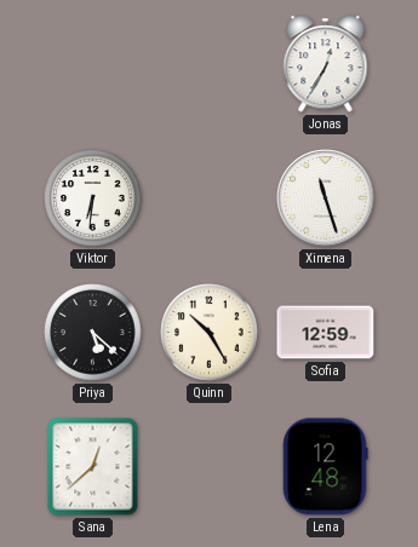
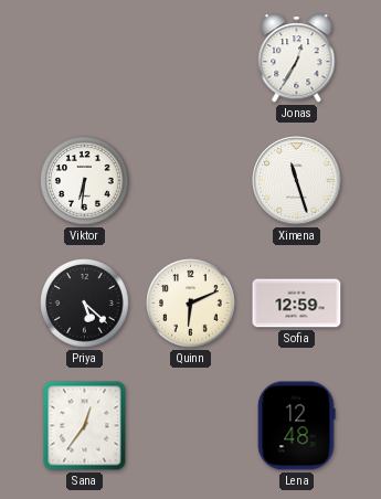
Quinn: 10:25 -> 6:11
Sana: 12:38 -> 12:36
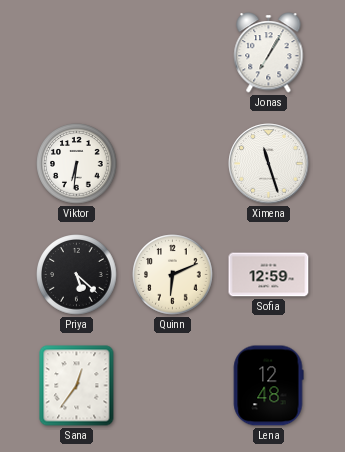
Jonas: 12:35 -> 7:05
